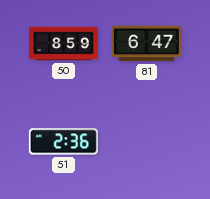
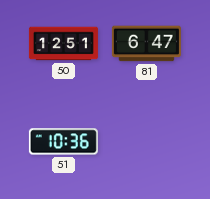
50: 8:59 -> 12:51
51: 2:36 -> 10:36
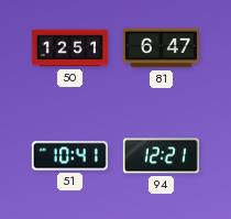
51: 10:36 -> 10:41
94: none -> 12:21
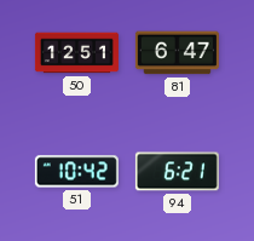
51: 10:41 -> 10:42
94: 12:21 -> 6:21
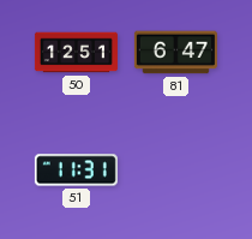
51: 10:42 -> 11:31
94: 6:21 -> none
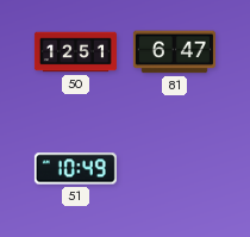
51: 11:31 -> 10:49
